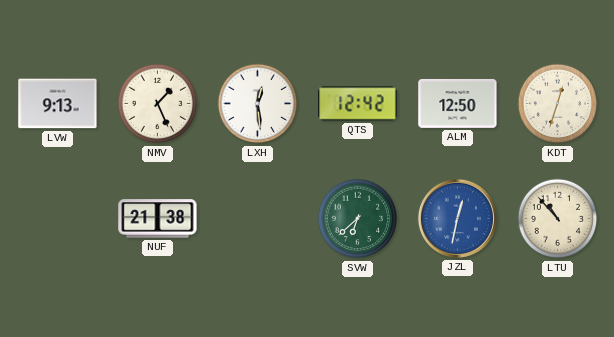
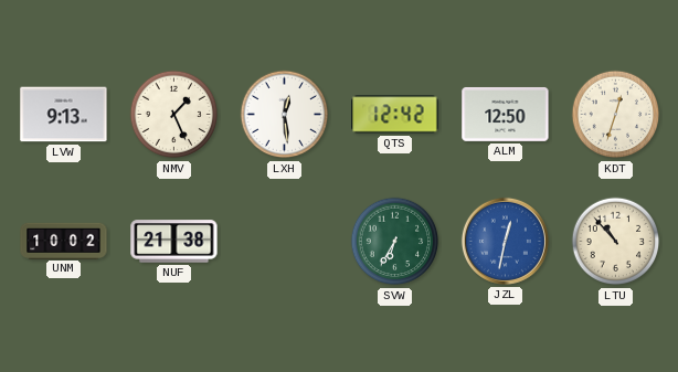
UNM: none -> 10:02
SVW: 6:38 -> 6:35
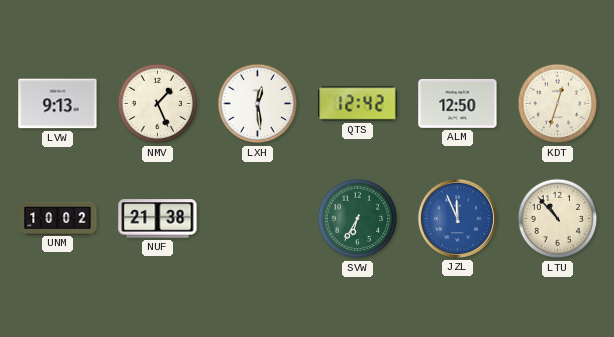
JZL: 12:32 -> 11:56
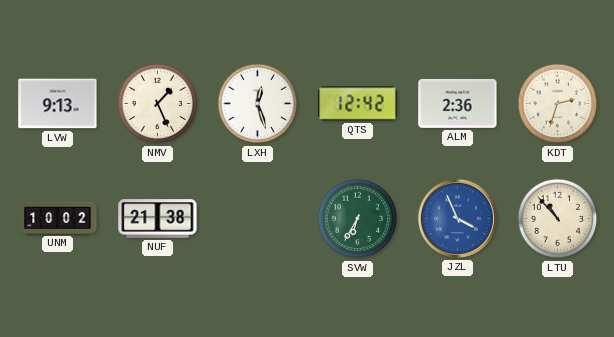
LXH: 12:29 -> 12:27
ALM: 12:50 -> 2:36
KDT: 12:33 -> 2:33
JZL: 11:56 -> 3:56
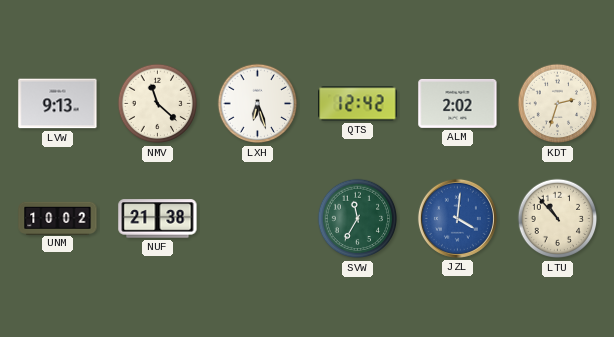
NMV: 1:26 -> 11:22
LXH: 12:27 -> 6:27
ALM: 2:36 -> 2:02
SVW: 6:35 -> 11:35
JZL: 3:56 -> 4:01
